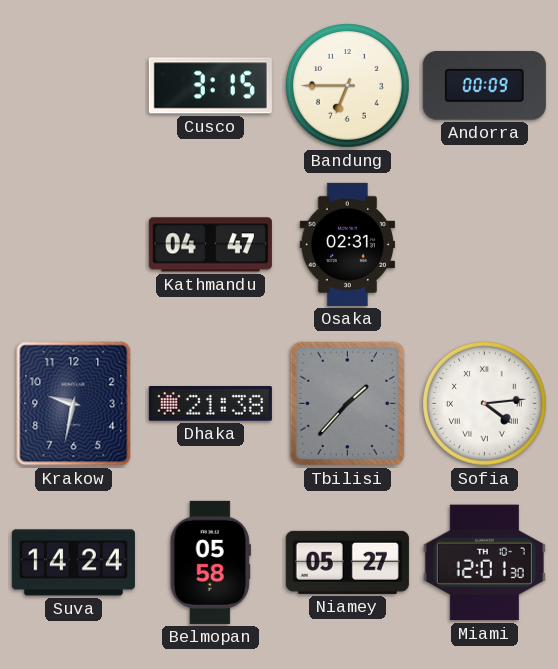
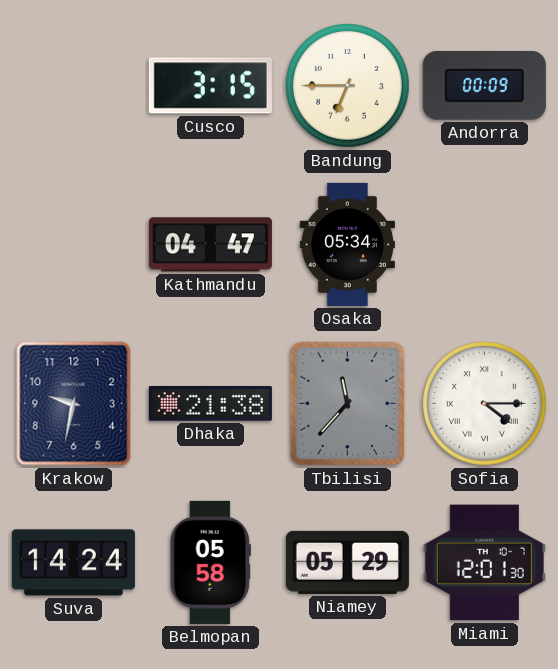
Osaka: 02:31 -> 05:34
Tbilisi: 1:37 -> 11:37
Sofia: 4:14 -> 4:15
Niamey: 05:27 -> 05:29
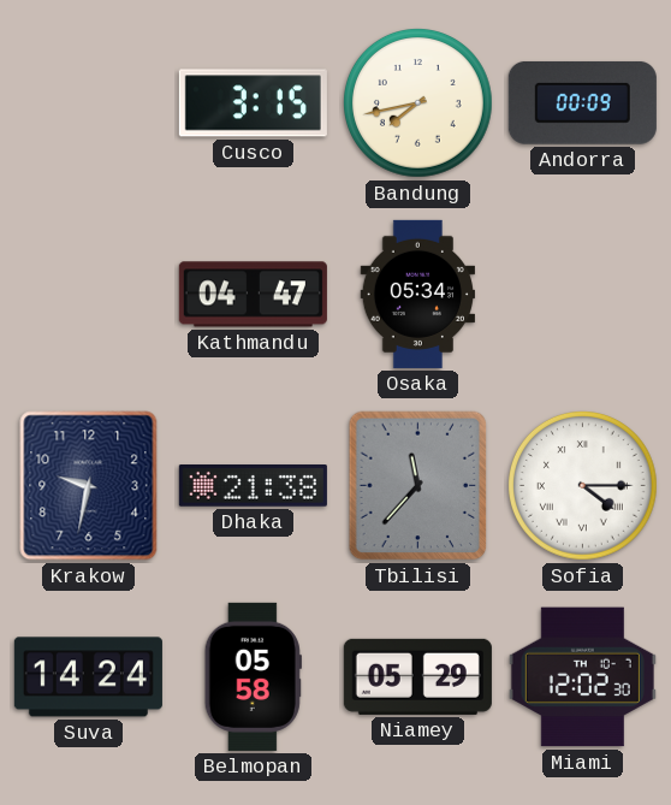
Bandung: 6:45 -> 7:43
Miami: 12:01 -> 12:02
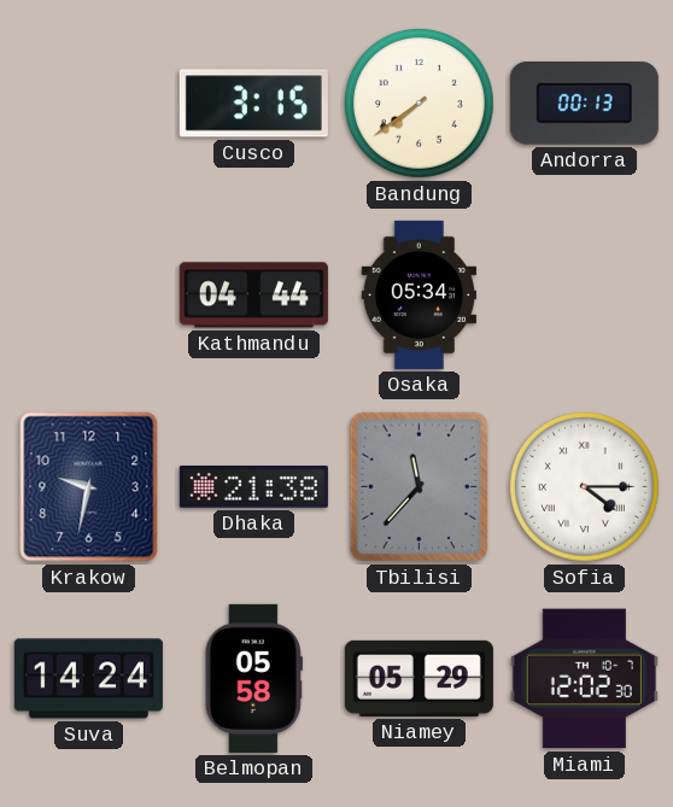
Bandung: 7:43 -> 7:39
Andorra: 00:09 -> 00:13
Kathmandu: 04:47 -> 04:44
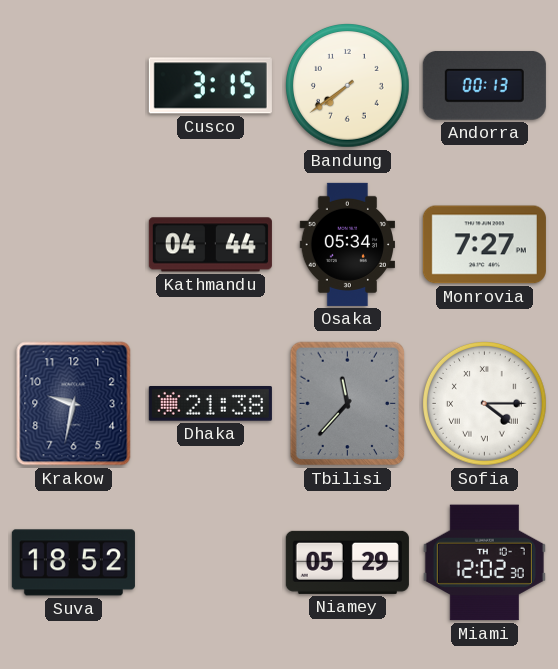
Monrovia: none -> 7:27
Suva: 14:24 -> 18:52
Belmopan: 05:58 -> none
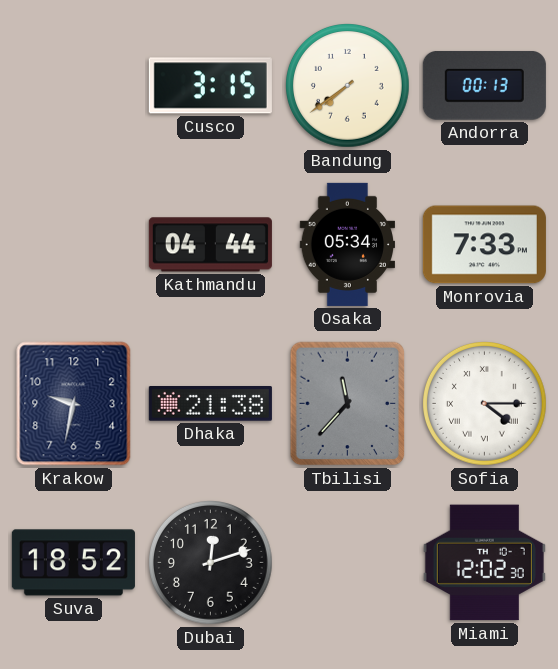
Monrovia: 7:27 -> 7:33
Dubai: none -> 12:12
Niamey: 05:29 -> none
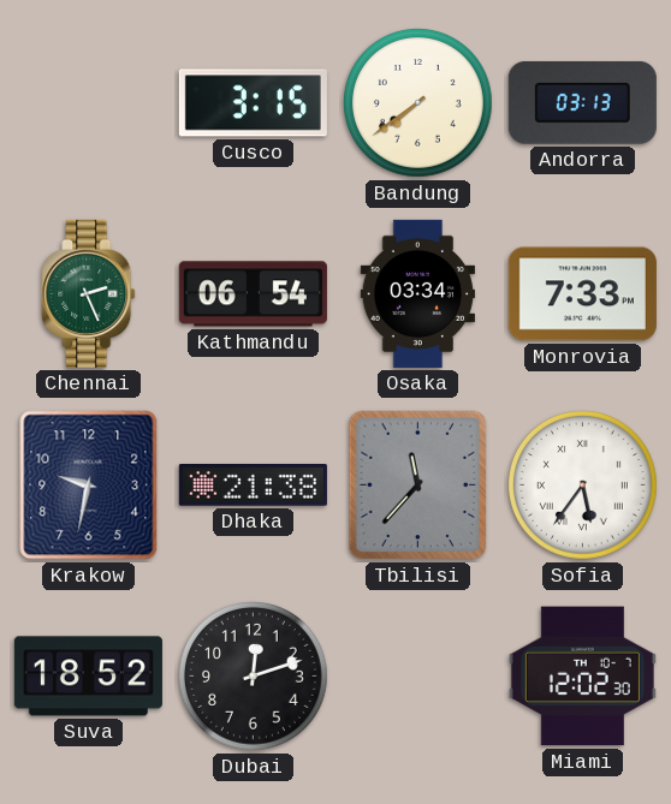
Andorra: 00:13 -> 03:13
Chennai: none -> 2:26
Kathmandu: 04:44 -> 06:54
Osaka: 05:34 -> 03:34
Sofia: 4:15 -> 5:36
